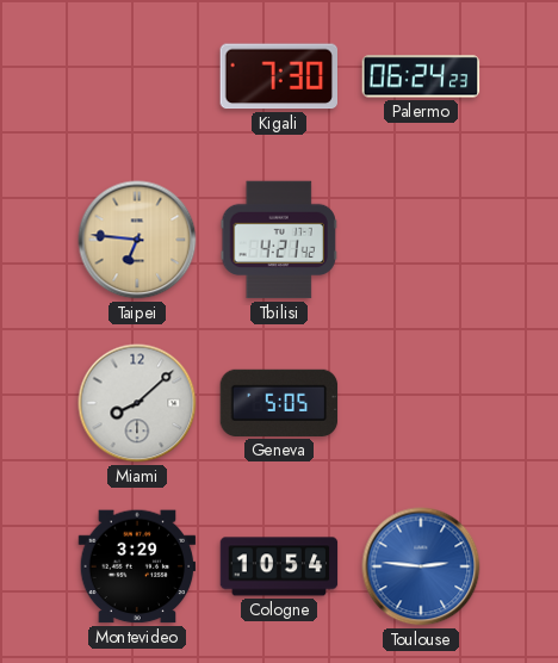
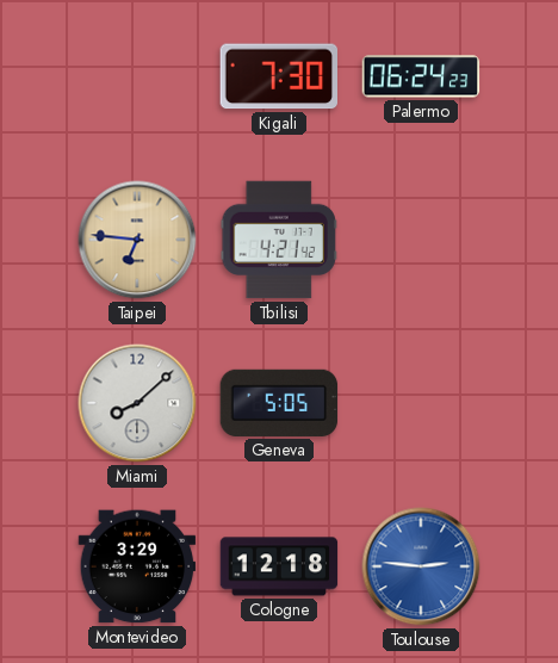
Cologne: 10:54 -> 12:18
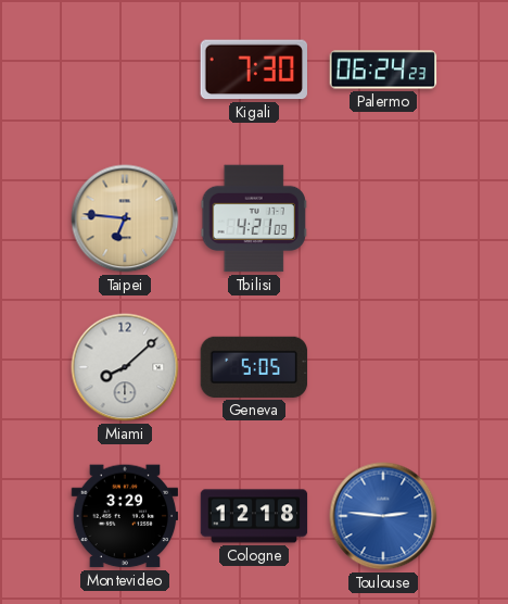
Tbilisi: 4:21:42 -> 4:21:09
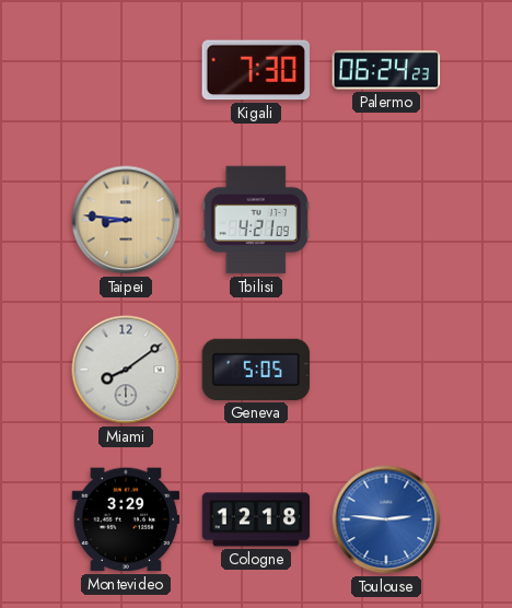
Taipei: 6:46 -> 8:46
Miami: 8:08 -> 8:09
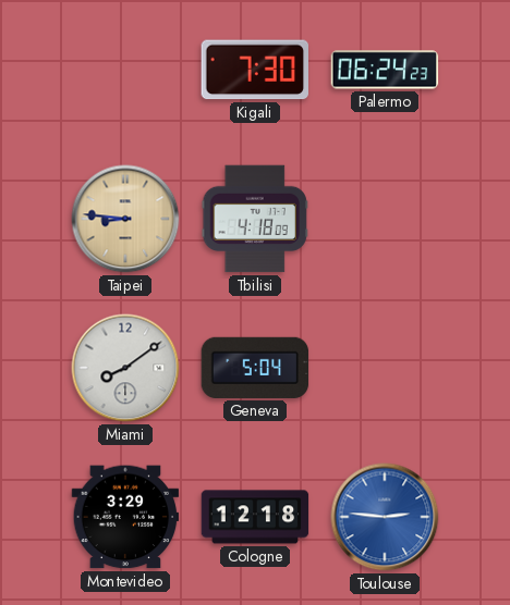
Tbilisi: 4:21 -> 4:18
Geneva: 5:05 -> 5:04
